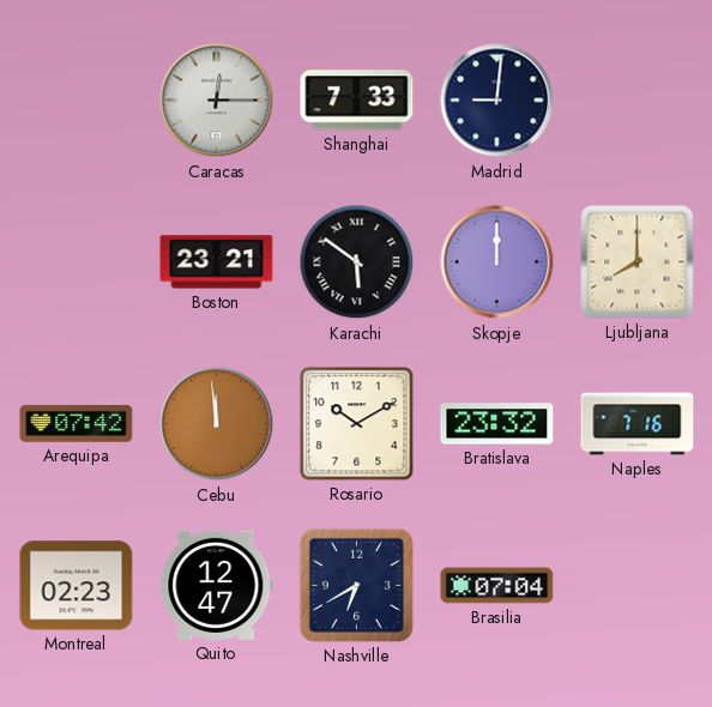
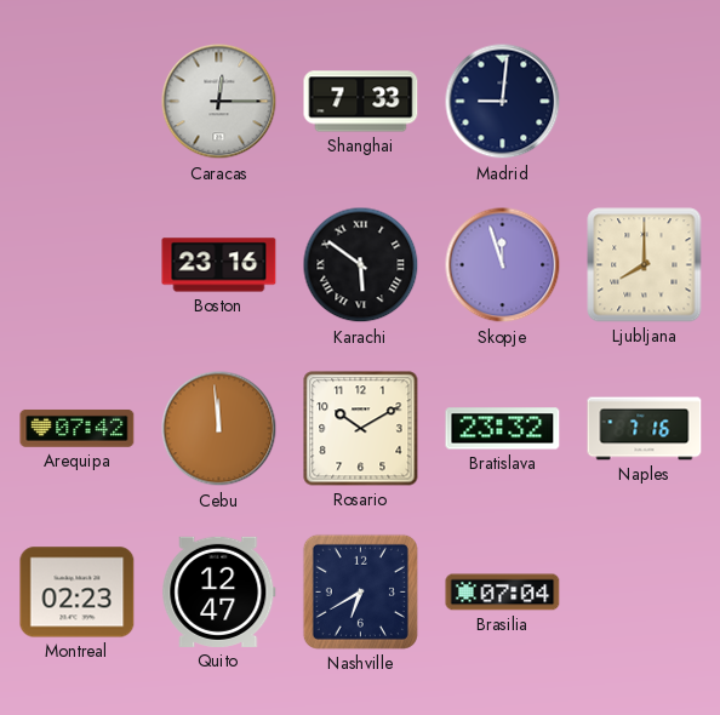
Boston: 23:21 -> 23:16
Skopje: 12:00 -> 11:57
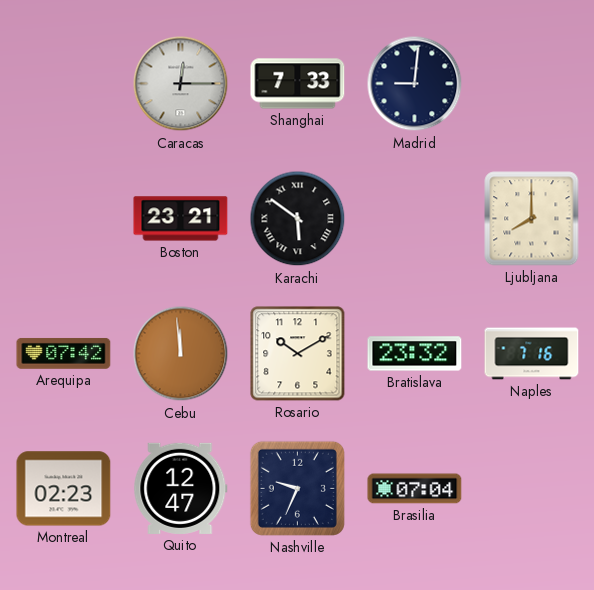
Boston: 23:16 -> 23:21
Skopje: 11:57 -> none
Nashville: 6:40 -> 9:34
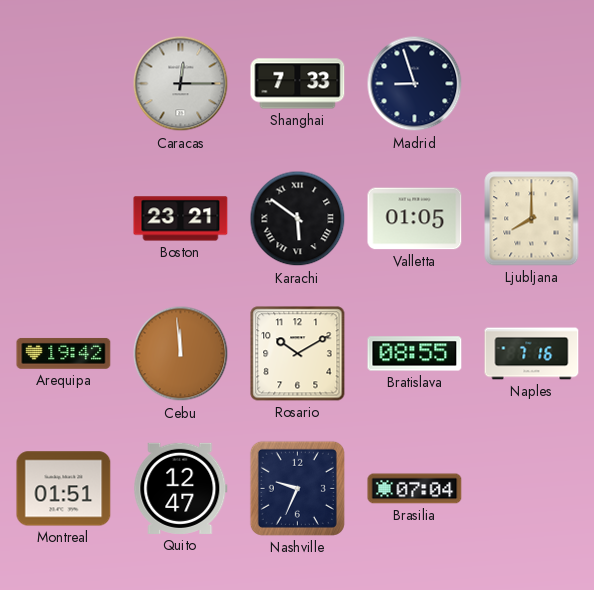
Madrid: 9:01 -> 8:57
Valletta: none -> 01:05
Arequipa: 07:42 -> 19:42
Bratislava: 23:32 -> 08:55
Montreal: 02:23 -> 01:51
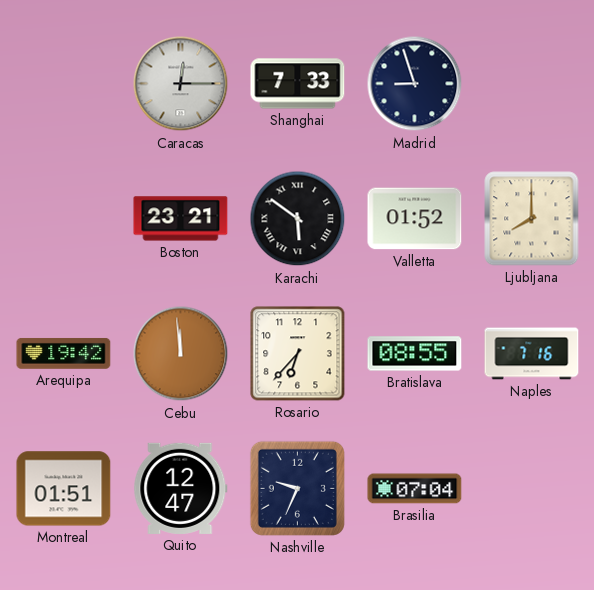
Valletta: 01:05 -> 01:52
Rosario: 10:10 -> 6:37
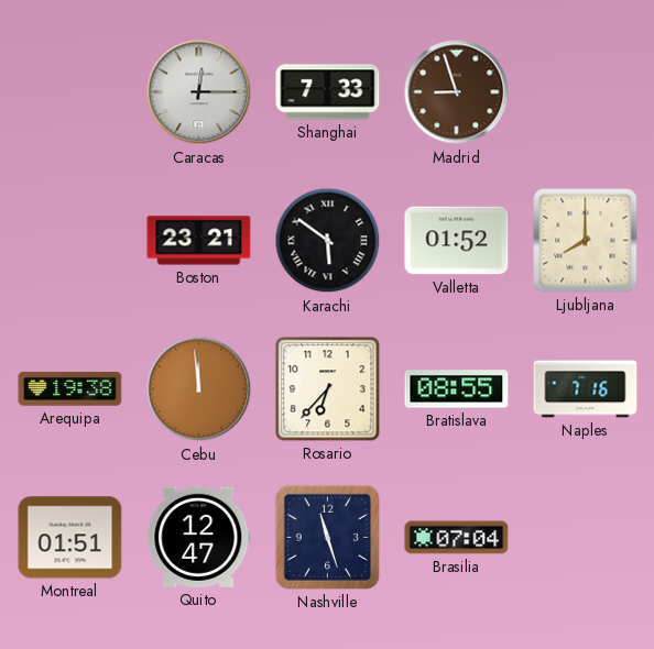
Madrid dial: navy -> brown
Arequipa: 19:42 -> 19:38
Nashville: 9:34 -> 11:27
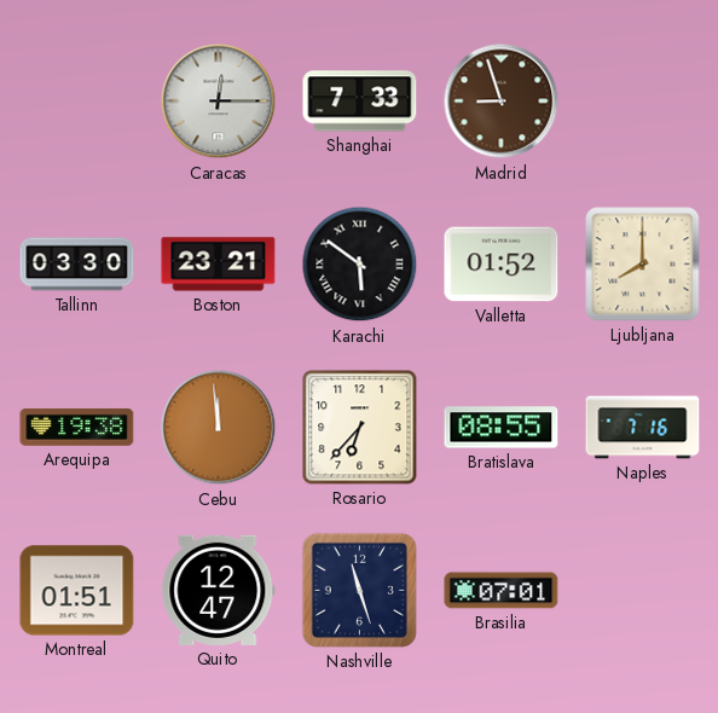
Tallinn: none -> 03:30
Brasilia: 07:04 -> 07:01
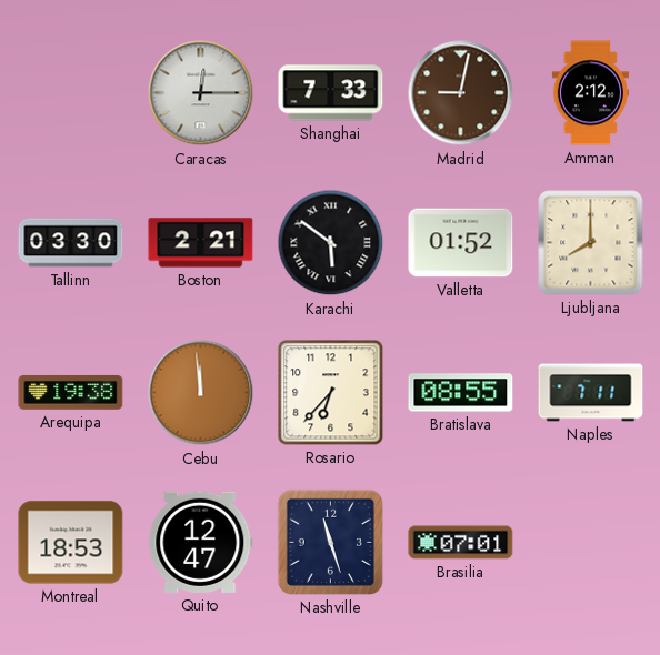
Madrid: 8:57 -> 9:02
Amman: none -> 2:12
Boston: 23:21 -> 2:21
Naples: 7:16 -> 7:11
Montreal: 01:51 -> 18:53
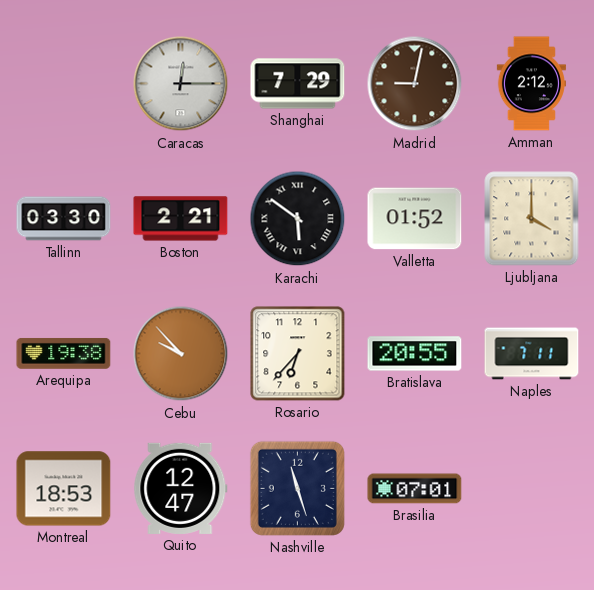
Shanghai: 7:33 -> 7:29
Ljubljana: 8:00 -> 4:00
Cebu: 11:59 -> 9:53
Bratislava: 08:55 -> 20:55
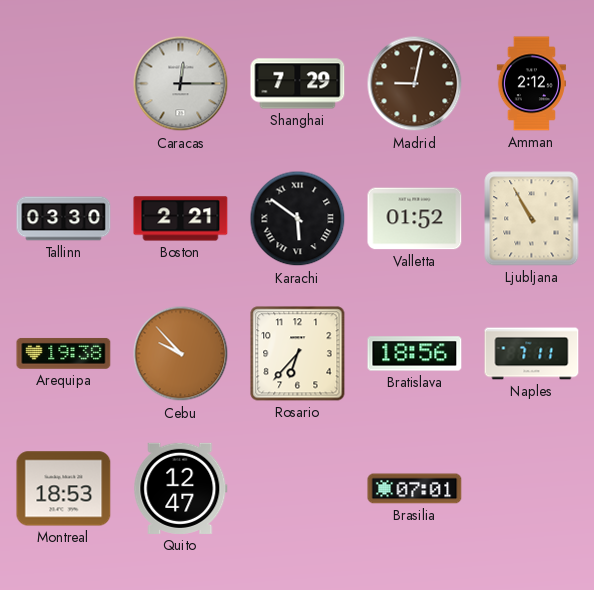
Ljubljana: 4:00 -> 10:55
Bratislava: 20:55 -> 18:56
Nashville: 11:27 -> none
